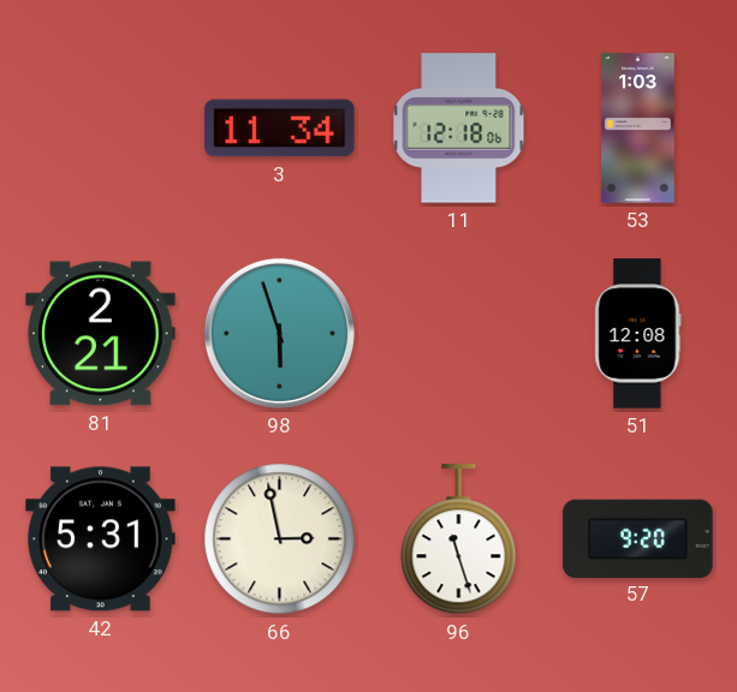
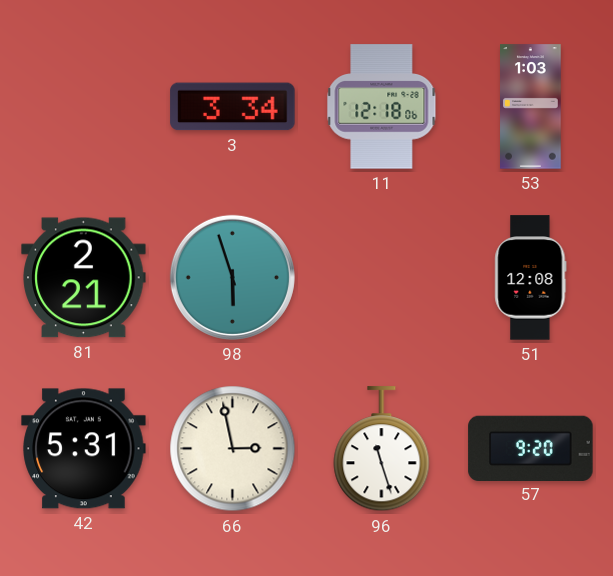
3: 11:34 -> 3:34
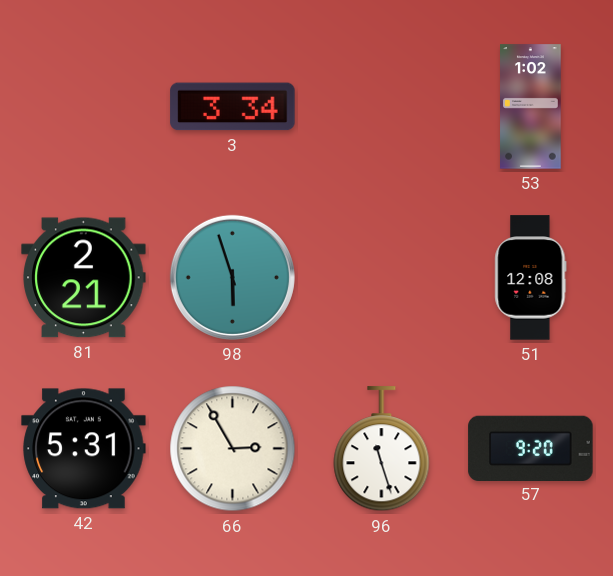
11: 12:18 -> none
53: 1:03 -> 1:02
66: 2:58 -> 2:55
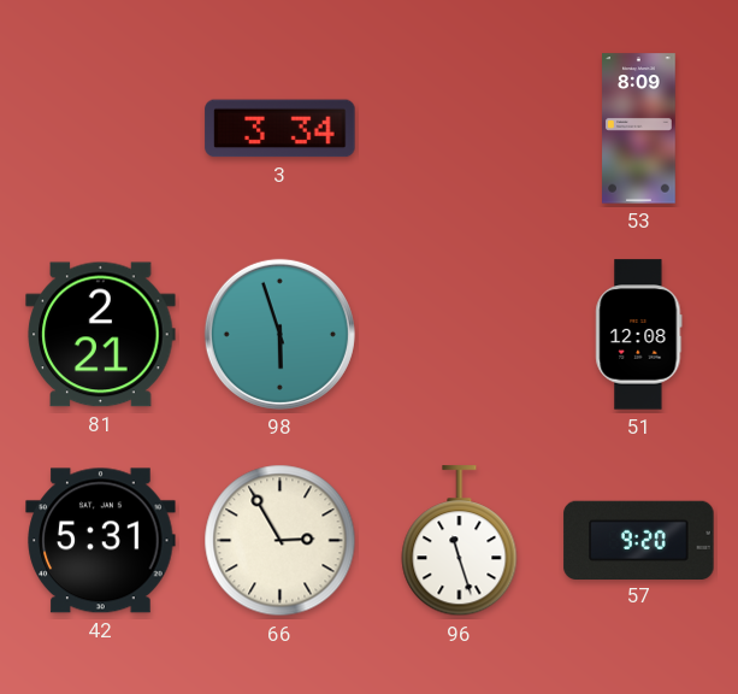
53: 1:02 -> 8:09
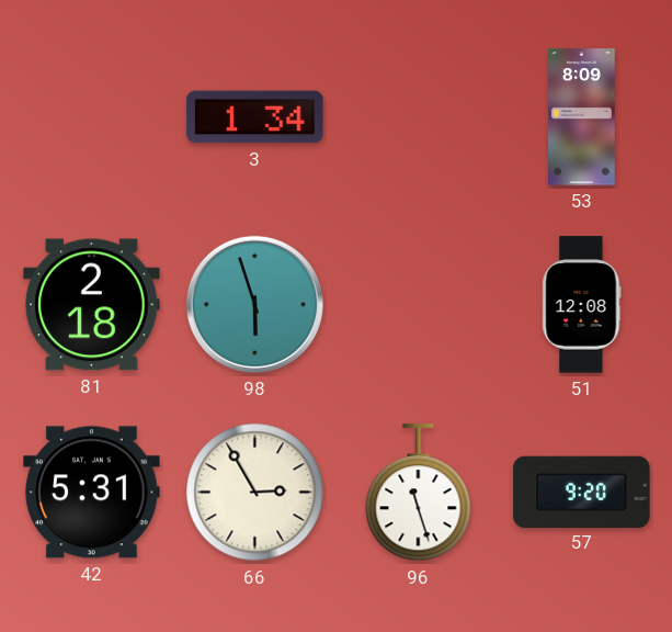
3: 3:34 -> 1:34
81: 2:21 -> 2:18
